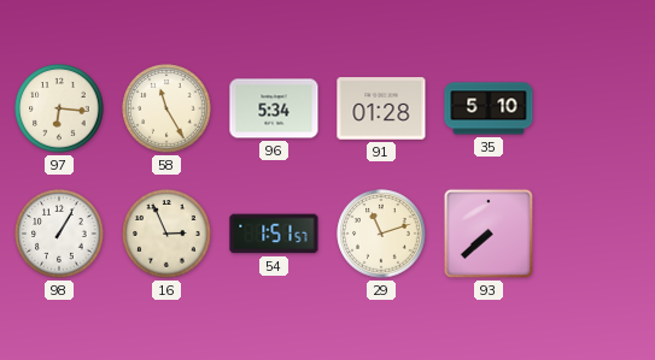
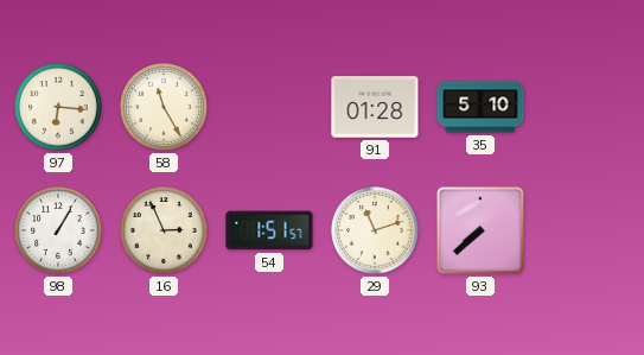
96: 5:34 -> none
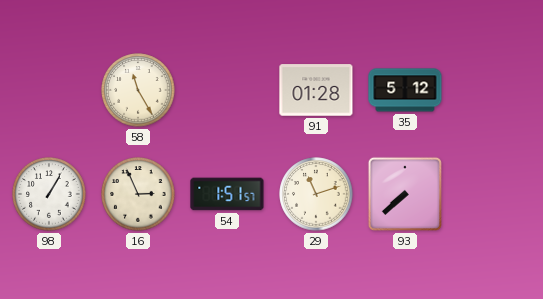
97: 6:16 -> none
35: 5:10 -> 5:12
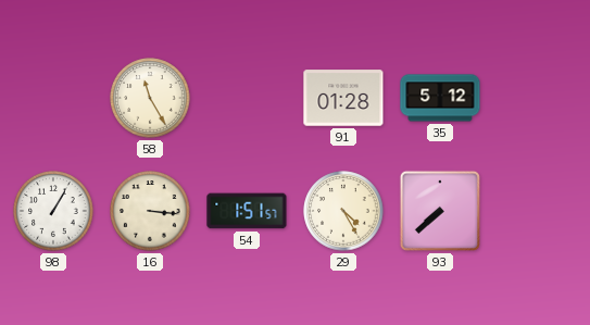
16: 2:56 -> 3:16
29: 11:12 -> 4:25
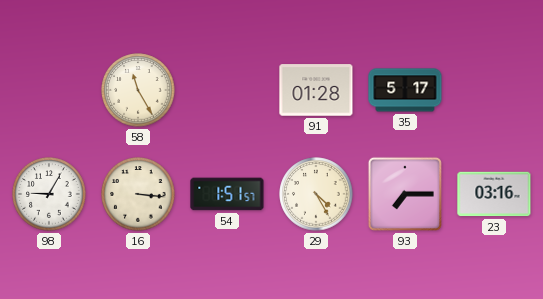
35: 5:12 -> 5:17
98: 1:05 -> 9:05
93: 7:38 -> 7:15
23: none -> 03:16
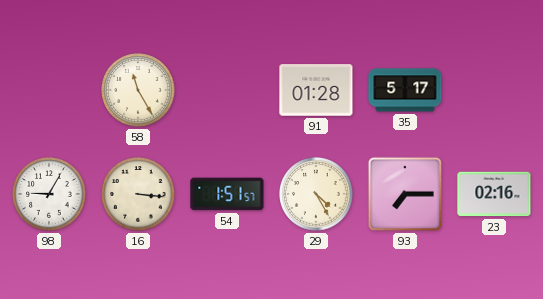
23: 03:16 -> 02:16
